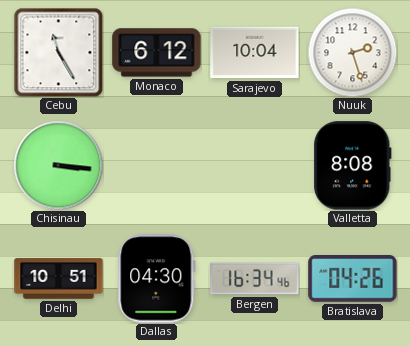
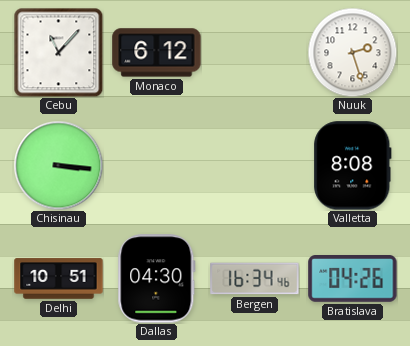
Cebu: 11:25 -> 11:07
Sarajevo: 10:04 -> none
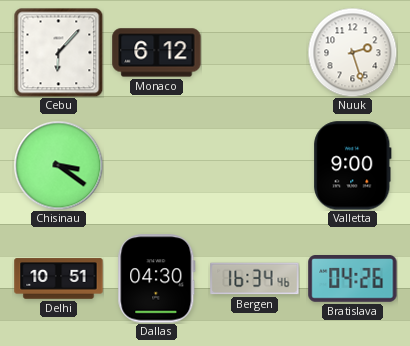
Cebu: 11:07 -> 6:07
Chisinau: 3:16 -> 3:21
Valletta: 8:08 -> 9:00
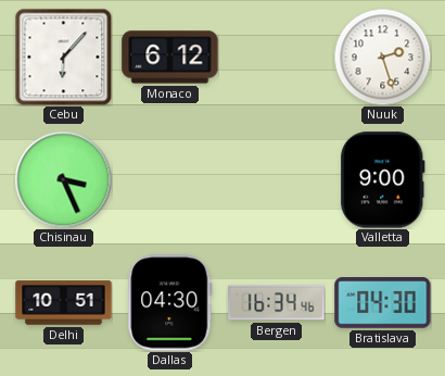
Chisinau: 3:21 -> 3:26
Bratislava: 04:26 -> 04:30
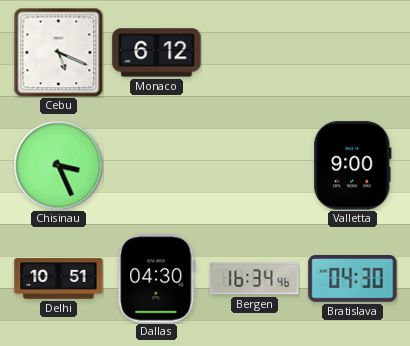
Cebu: 6:07 -> 5:19
Nuuk: 2:27 -> none
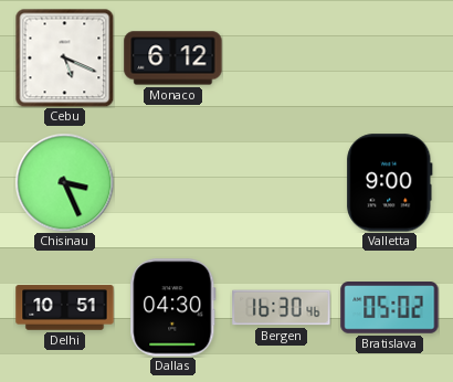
Bergen: 16:34 -> 16:30
Bratislava: 04:30 -> 05:02
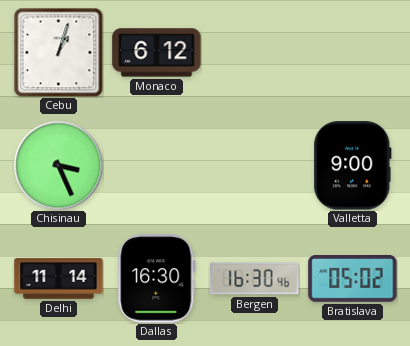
Cebu: 5:19 -> 1:03
Delhi: 10:51 -> 11:14
Dallas: 04:30 -> 16:30
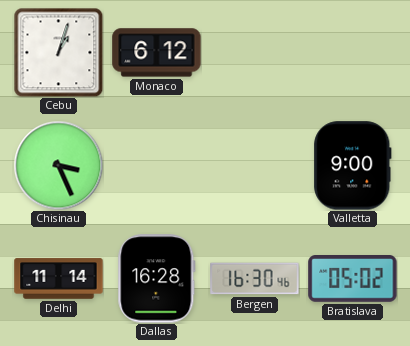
Dallas: 16:30 -> 16:28
